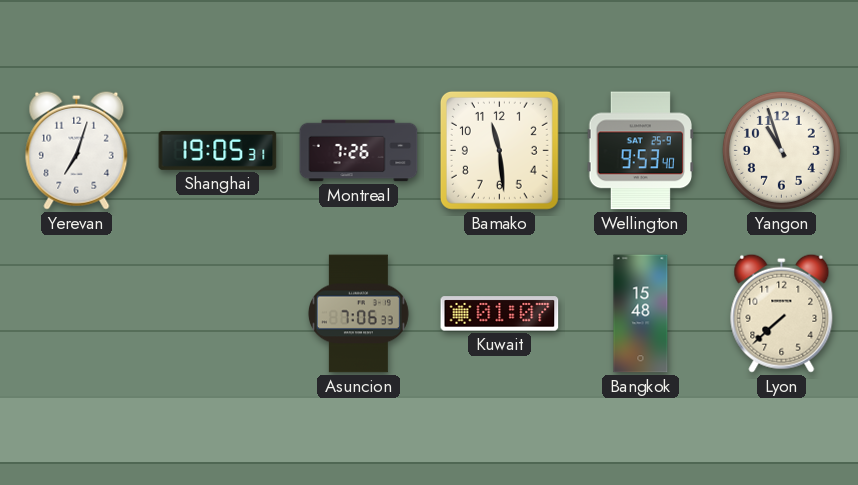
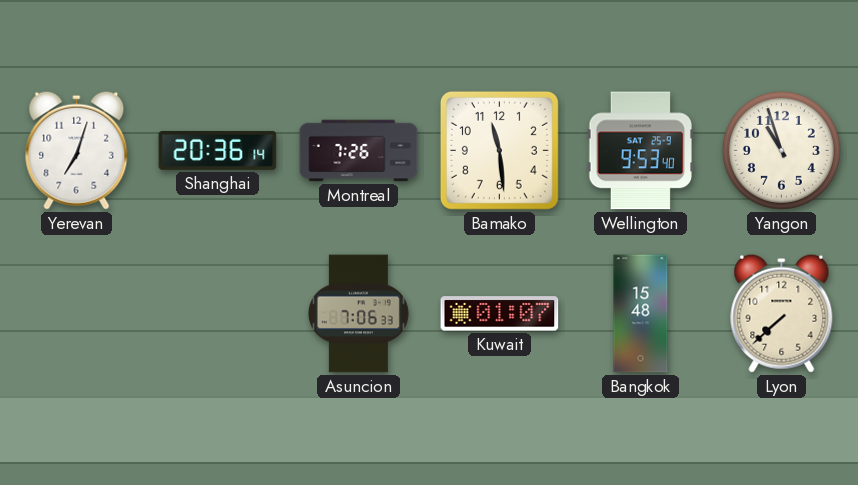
Shanghai: 19:05 -> 20:36
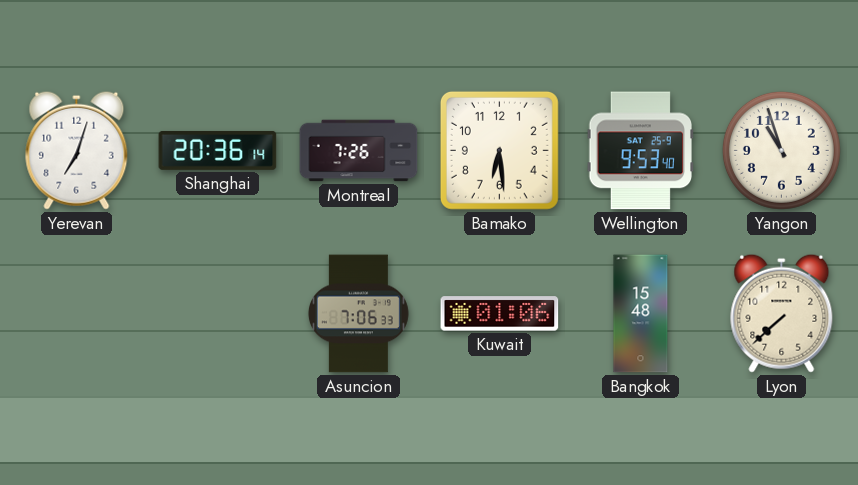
Bamako: 11:29 -> 6:29
Kuwait: 01:07 -> 01:06
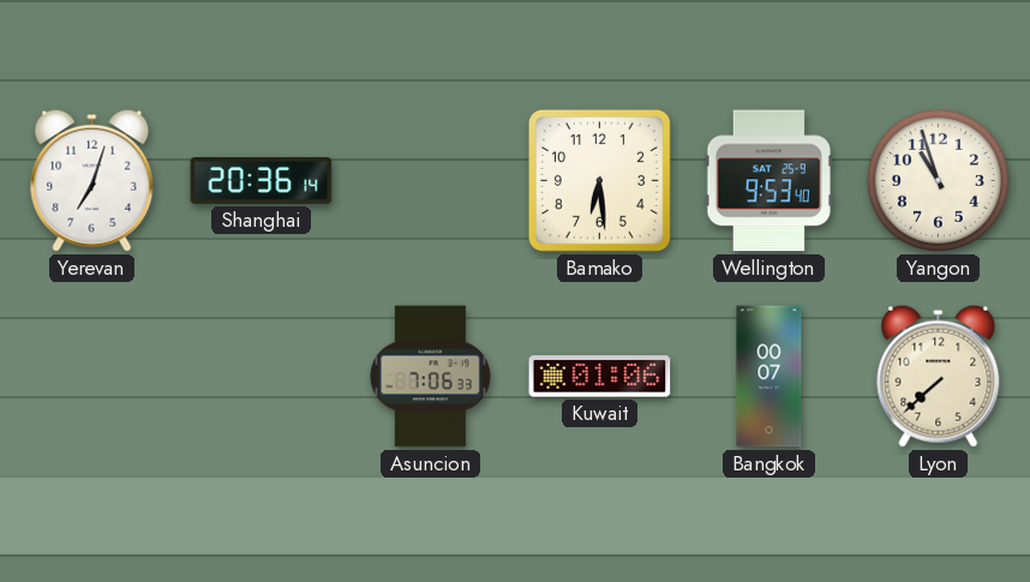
Montreal: 7:26 -> none
Bangkok: 15:48 -> 00:07
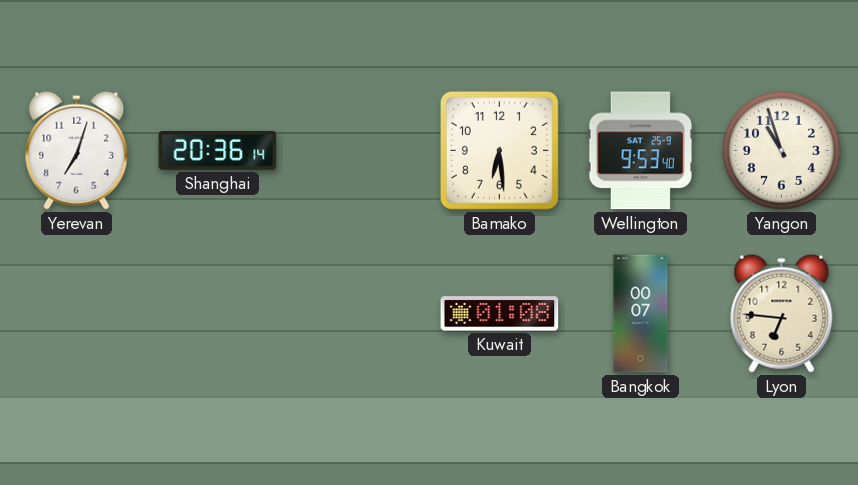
Asuncion: 7:06 -> none
Kuwait: 01:06 -> 01:08
Lyon: 7:38 -> 6:46
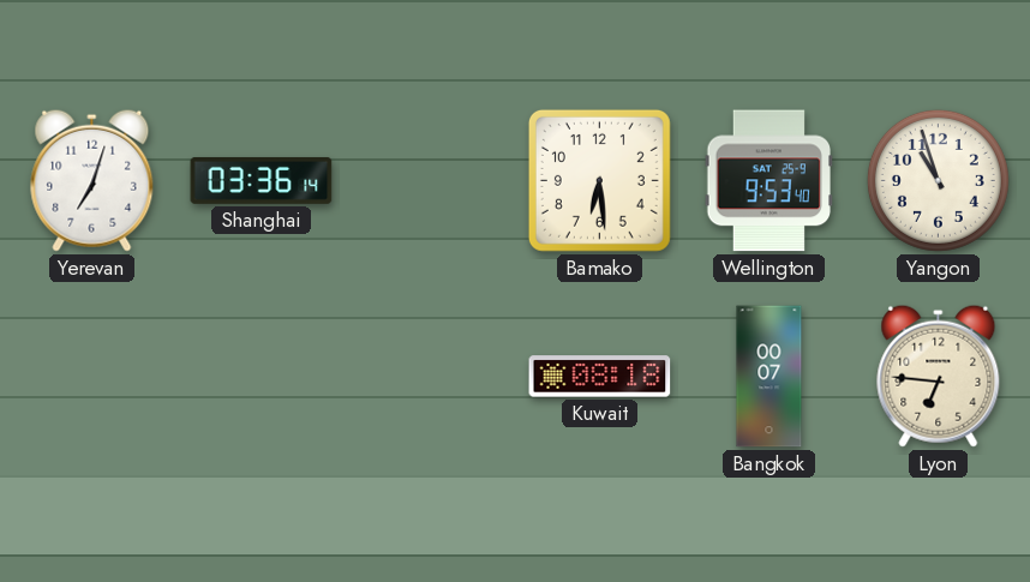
Shanghai: 20:36 -> 03:36
Kuwait: 01:08 -> 08:18
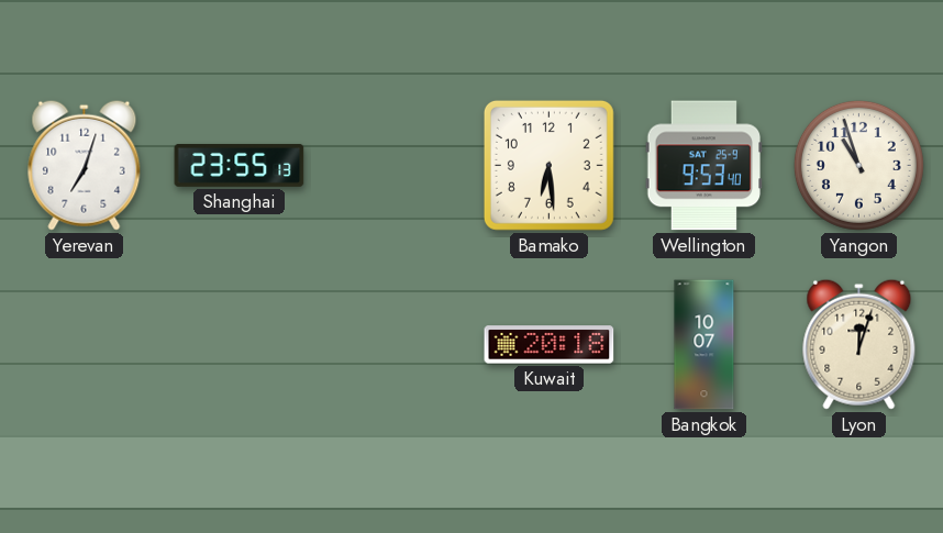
Shanghai: 03:36 -> 23:55
Kuwait: 08:18 -> 20:18
Bangkok: 00:07 -> 10:07
Lyon: 6:46 -> 12:03
